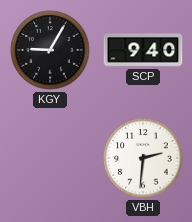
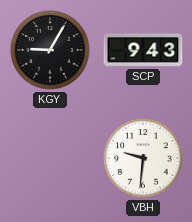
SCP: 9:40 -> 9:43
VBH: 2:31 -> 9:31
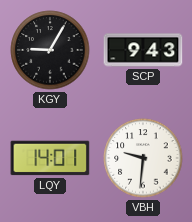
LQY: none -> 14:01
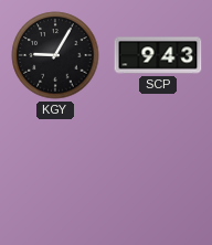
LQY: 14:01 -> none
VBH: 9:31 -> none
